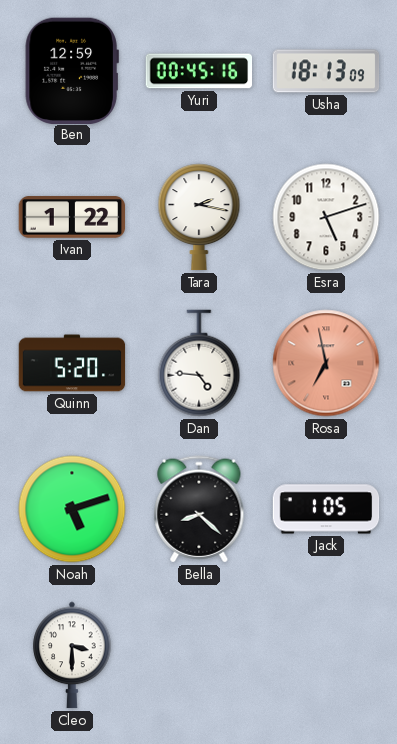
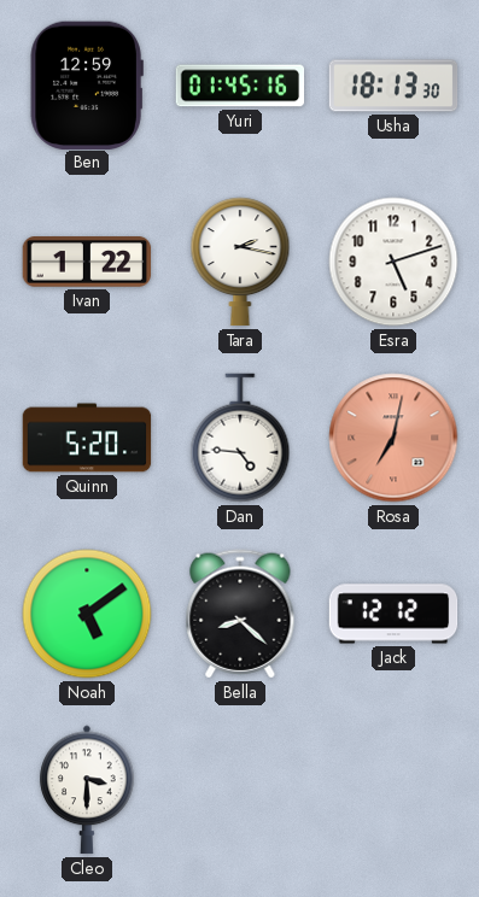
Yuri: 00:45 -> 01:45
Usha: 18:13:09 -> 18:13:30
Rosa: 6:58 -> 7:02
Noah: 5:12 -> 5:09
Jack: 1:05 -> 12:12
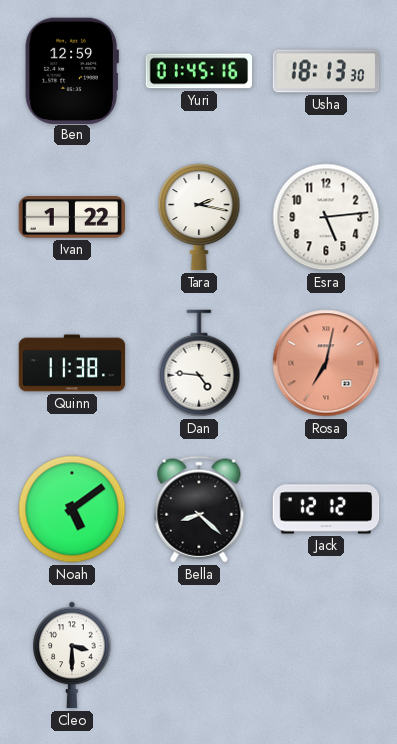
Esra: 5:12 -> 5:14
Quinn: 5:20 -> 11:38
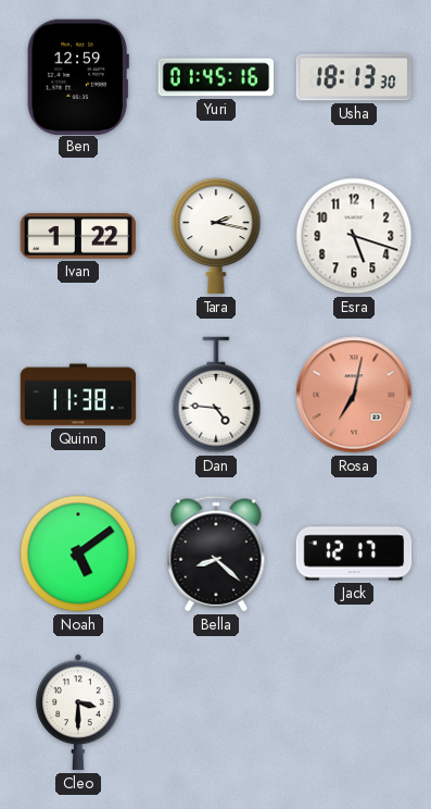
Esra: 5:14 -> 5:18
Jack: 12:12 -> 12:17
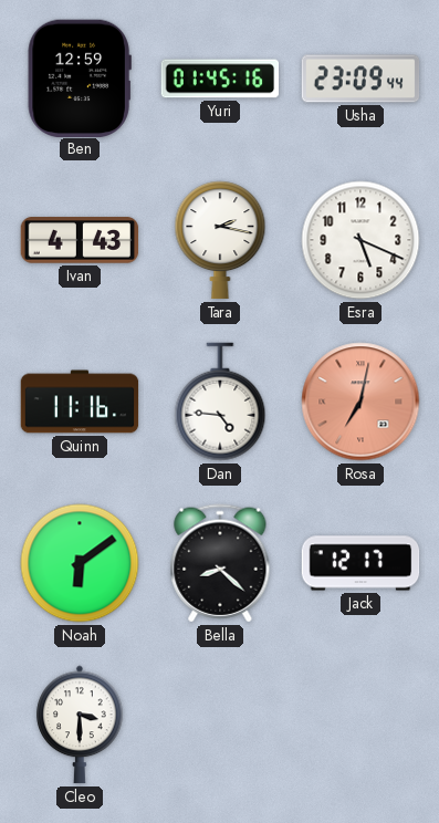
Usha: 18:13 -> 23:09
Ivan: 1:22 -> 4:43
Esra: 5:18 -> 5:19
Quinn: 11:38 -> 11:16
Noah: 5:09 -> 6:09
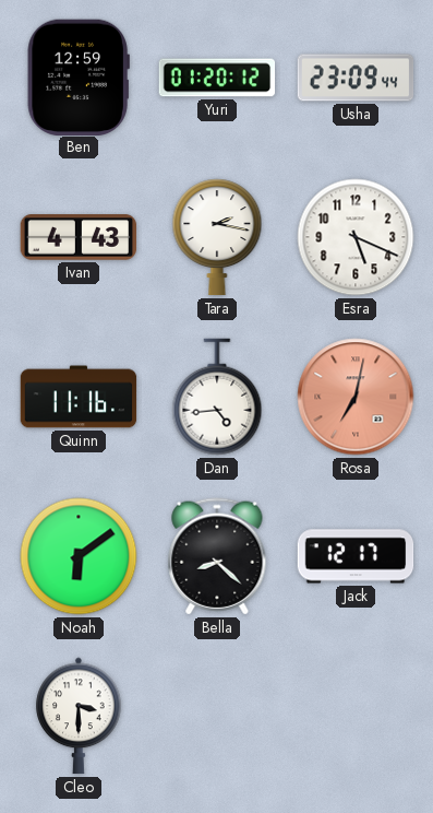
Yuri: 01:45 -> 01:20
Dan: 4:46 -> 4:44
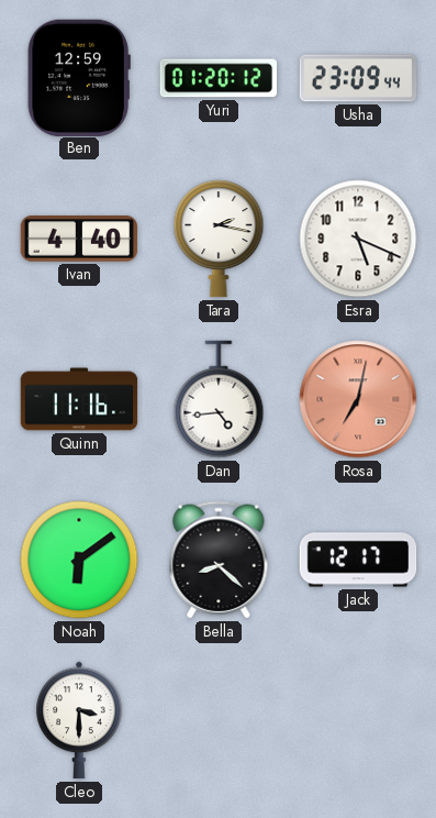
Ivan: 4:43 -> 4:40
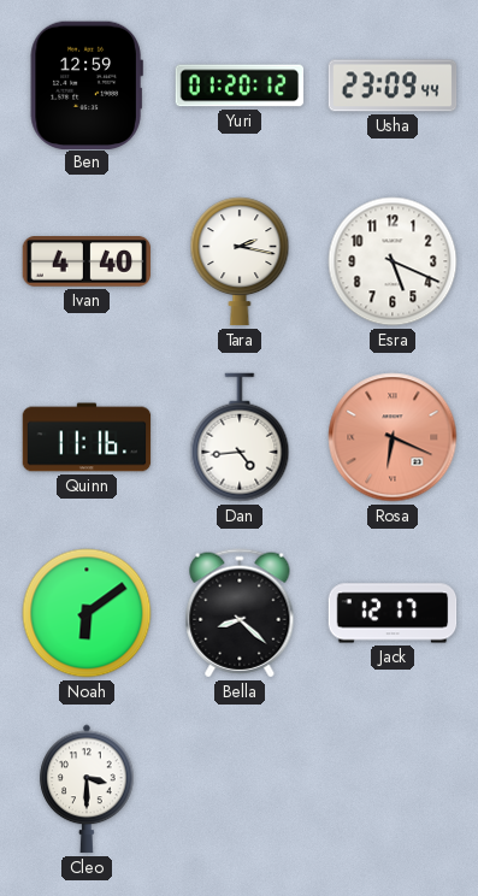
Rosa: 7:02 -> 6:19
